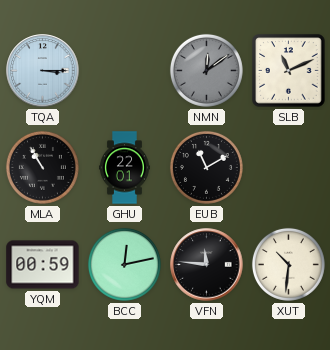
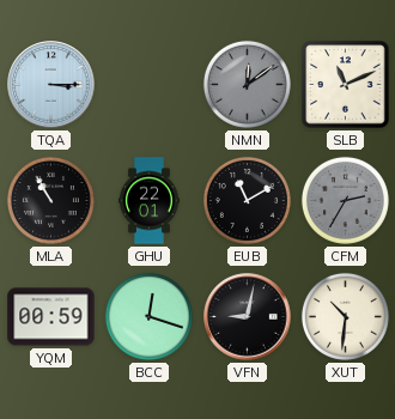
CFM: none -> 2:35
BCC: 12:13 -> 12:18
VFN: 11:46 -> 9:02
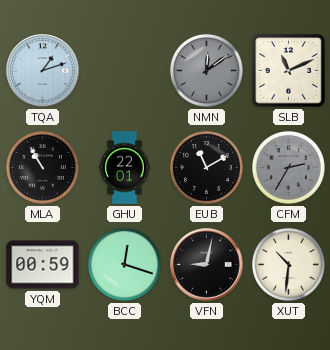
TQA: 3:15 -> 1:12
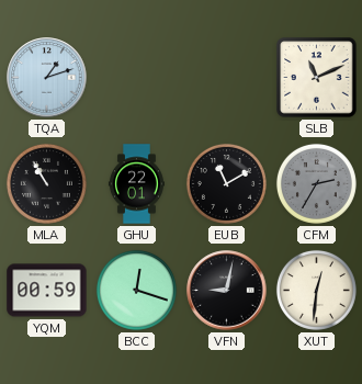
NMN: 12:09 -> none
XUT: 10:31 -> 12:31
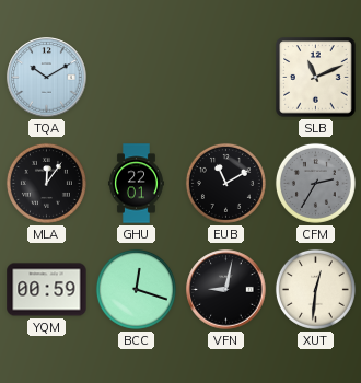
TQA: 1:12 -> 10:10
MLA: 10:55 -> 12:06
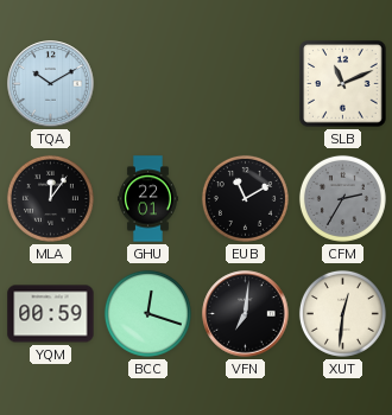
VFN: 9:02 -> 7:01
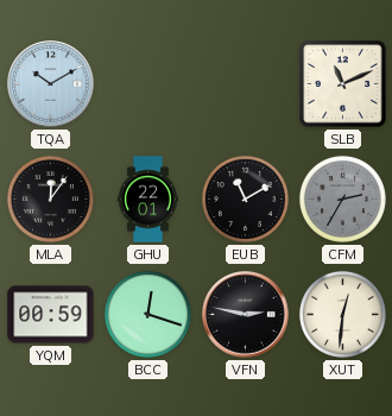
VFN: 7:01 -> 2:47
